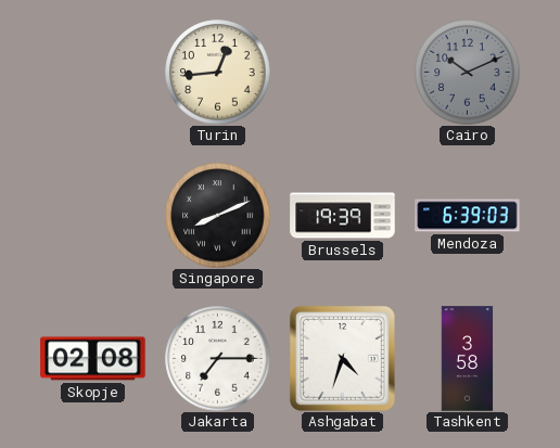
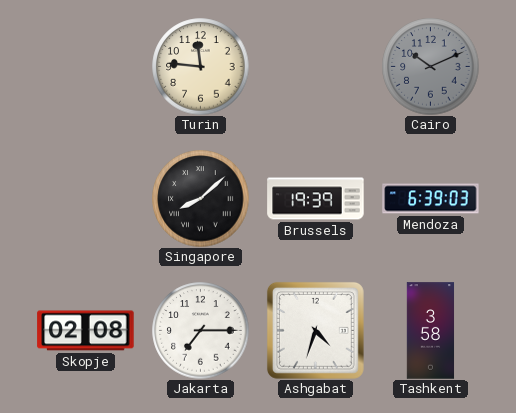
Turin: 12:44 -> 11:46
Singapore: 8:11 -> 8:08
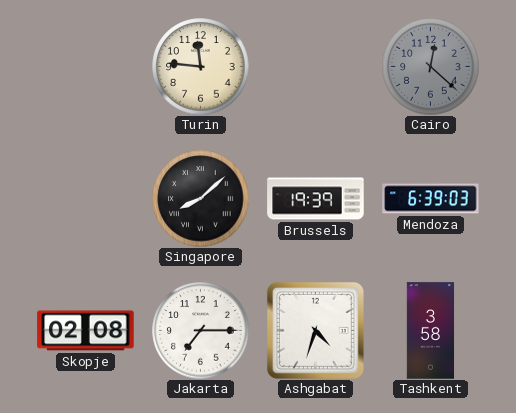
Cairo: 10:11 -> 12:22
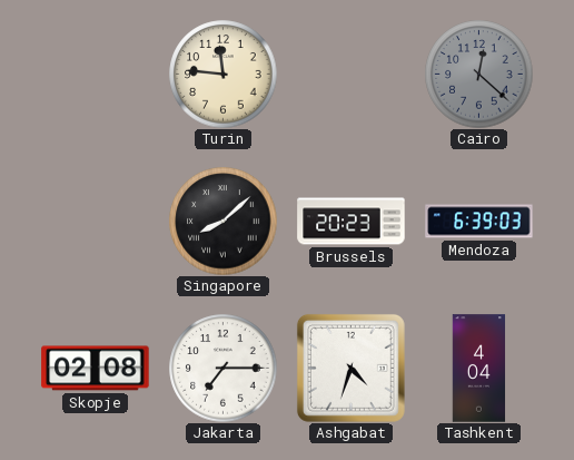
Brussels: 19:39 -> 20:23
Tashkent: 3:58 -> 4:04
